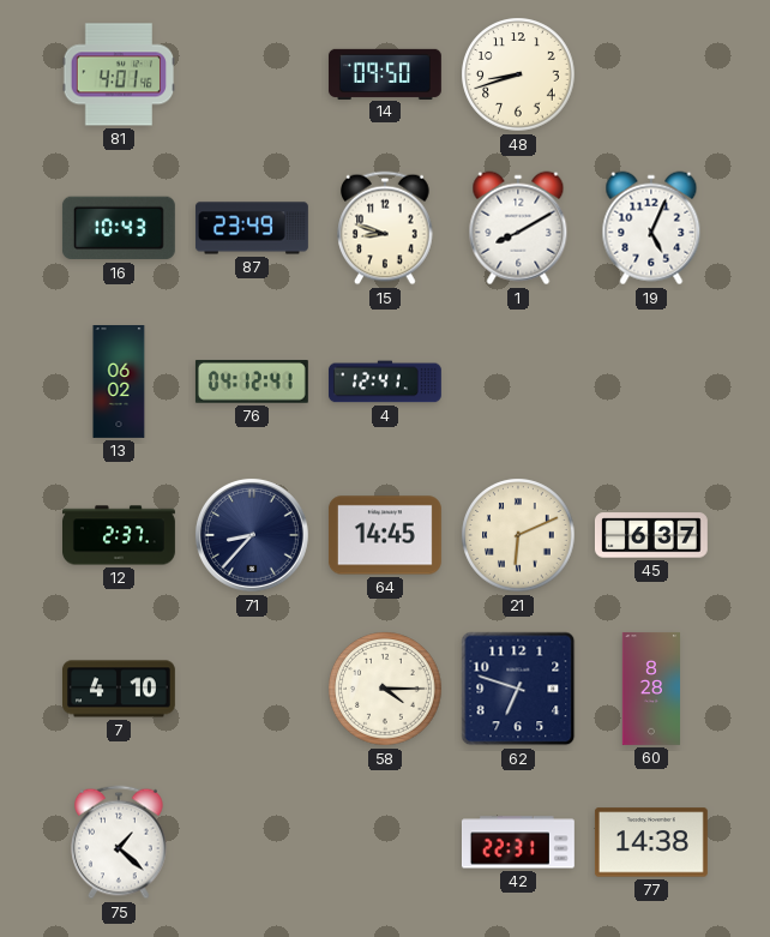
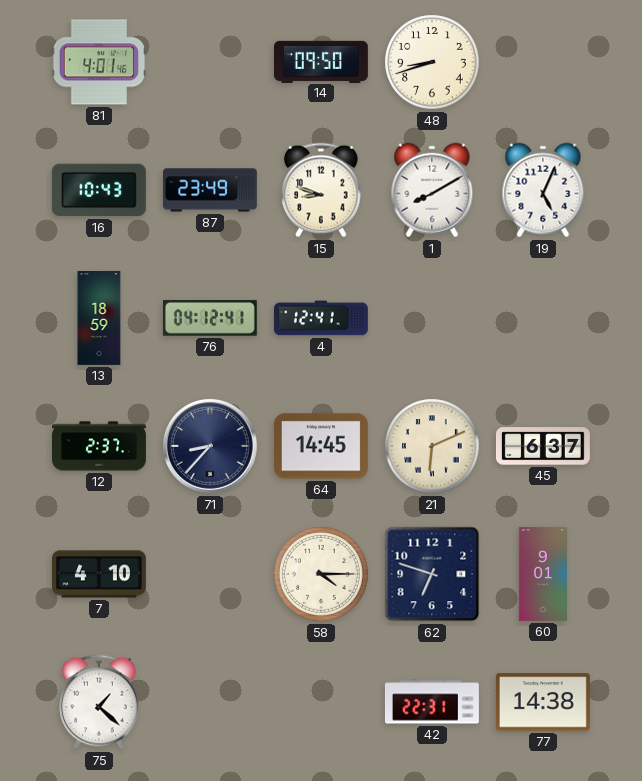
13: 06:02 -> 18:59
60: 8:28 -> 9:01
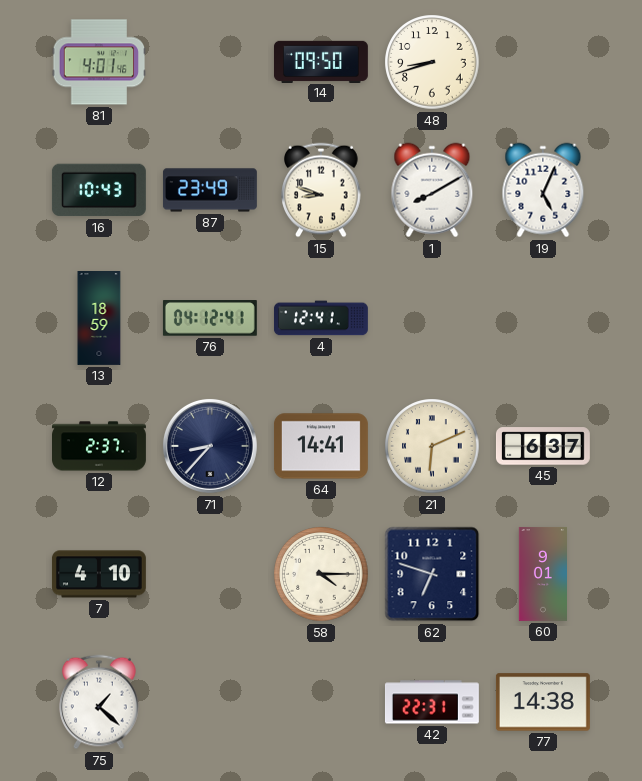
64: 14:45 -> 14:41
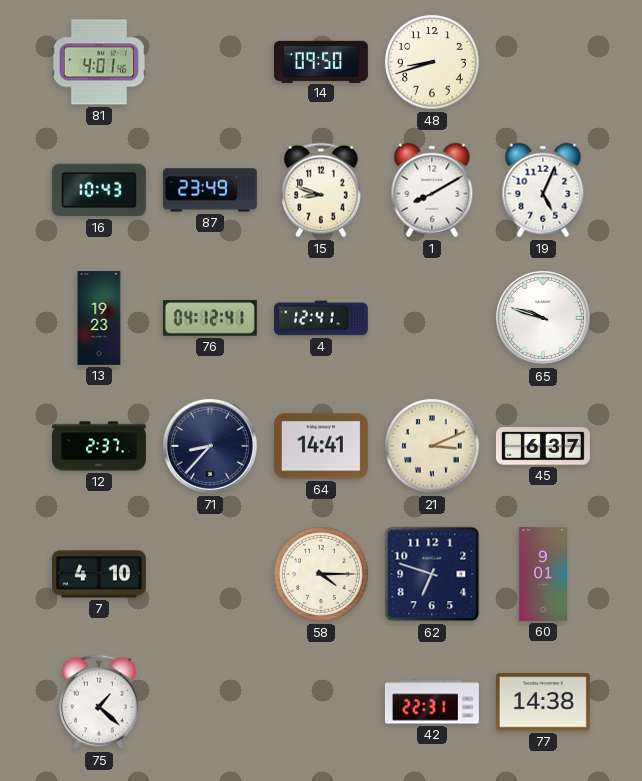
13: 18:59 -> 19:23
65: none -> 9:48
21: 6:11 -> 3:11
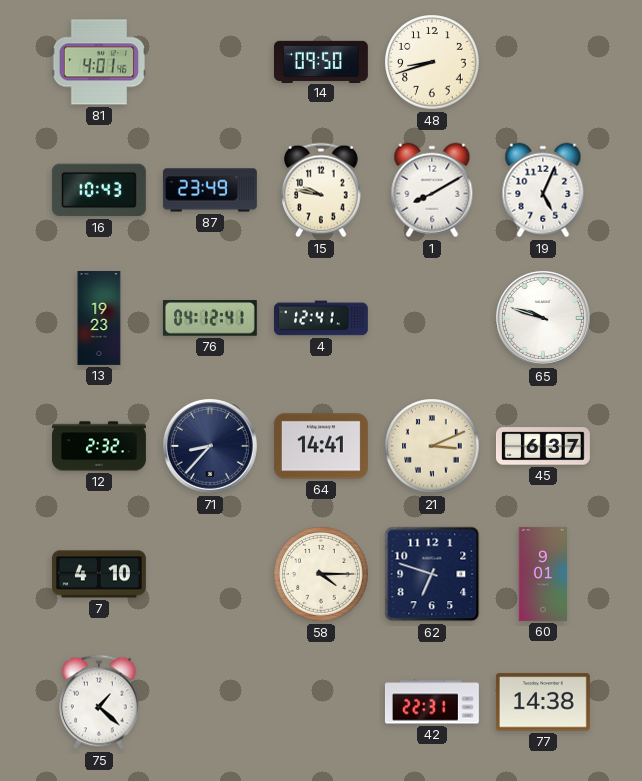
15: 8:48 -> 9:47
12: 2:37 -> 2:32
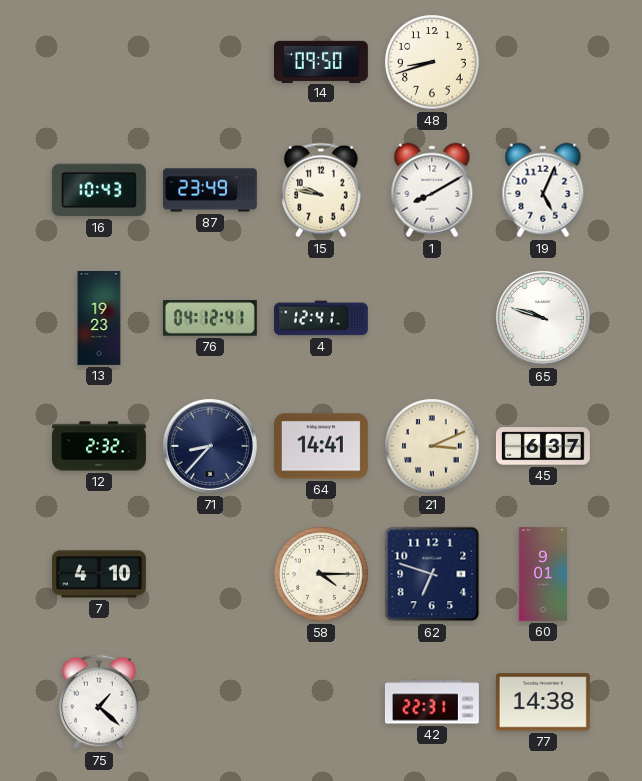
81: 4:01 -> none
